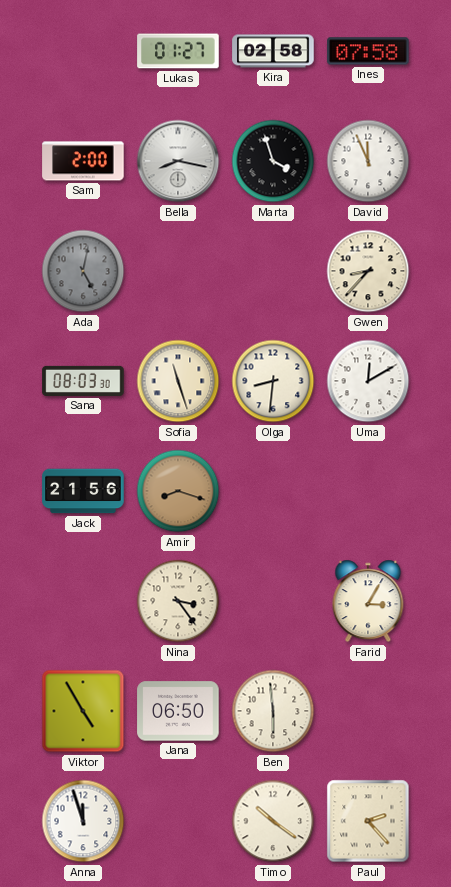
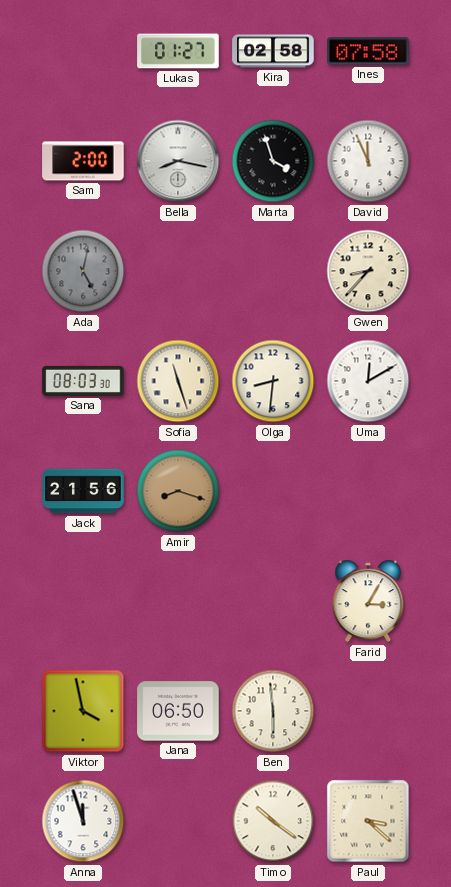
Nina: 3:24 -> none
Viktor: 4:55 -> 3:58
Paul: 2:23 -> 3:22
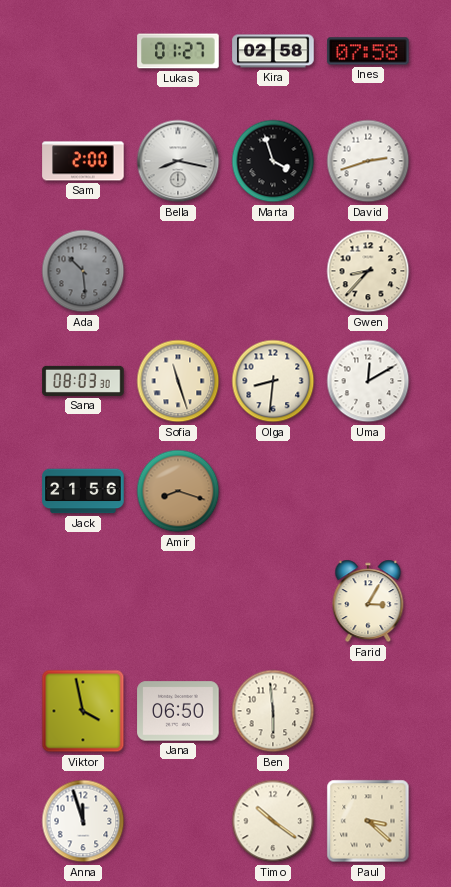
David: 11:56 -> 2:42
Ada: 5:02 -> 10:29
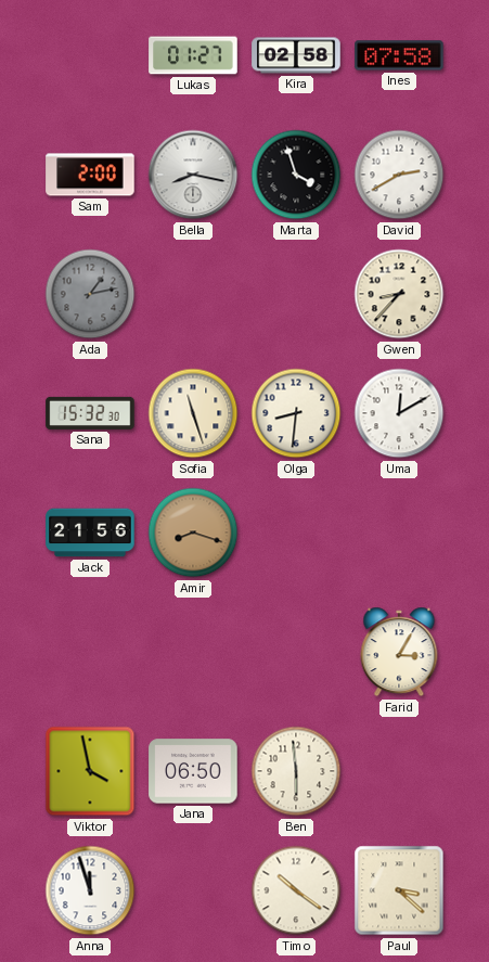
David: 2:42 -> 2:40
Ada: 10:29 -> 1:13
Sana: 08:03 -> 15:32
